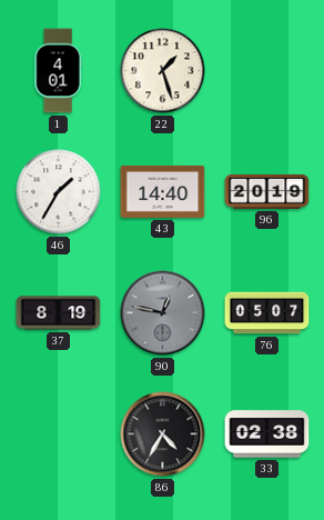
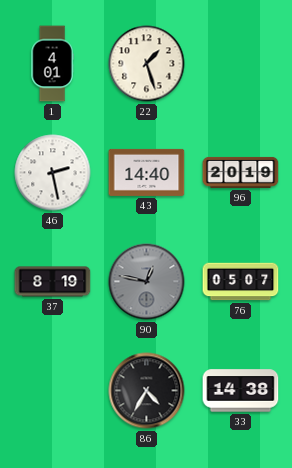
46: 1:35 -> 2:28
33: 02:38 -> 14:38
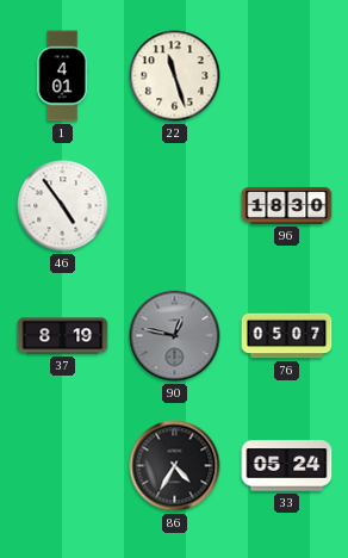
22: 1:27 -> 11:27
46: 2:28 -> 4:54
43: 14:40 -> none
96: 20:19 -> 18:30
33: 14:38 -> 05:24
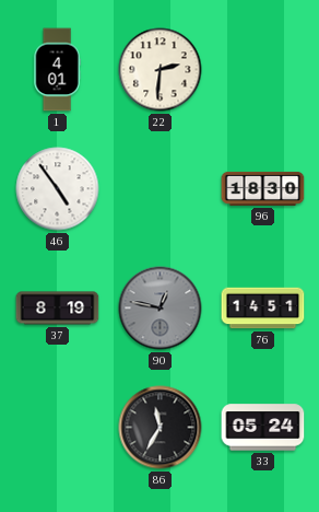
22: 11:27 -> 2:31
76: 05:07 -> 14:51
86: 4:35 -> 11:35
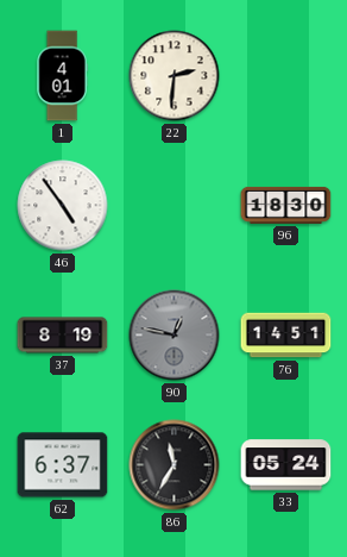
62: none -> 6:37
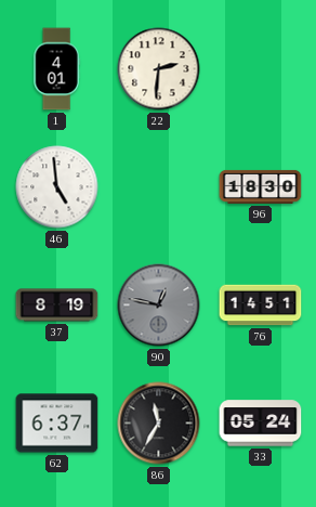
46: 4:54 -> 4:59
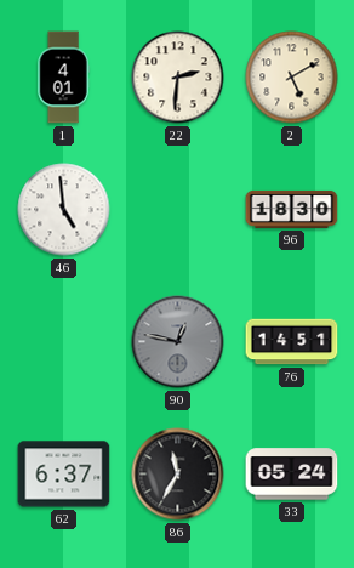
2: none -> 5:10
37: 8:19 -> none
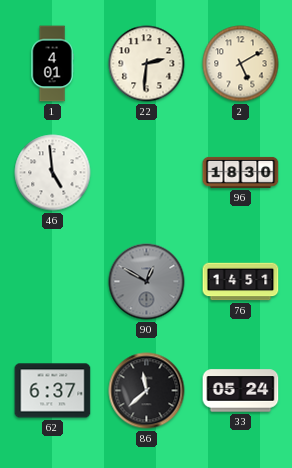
90: 12:47 -> 12:50
86: 11:35 -> 11:38
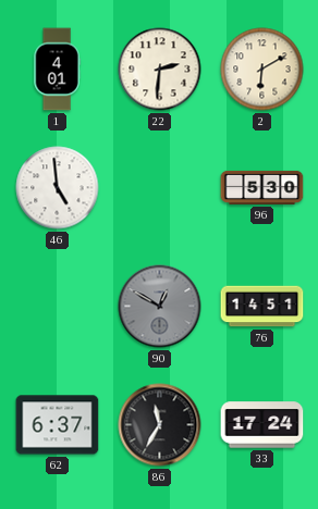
2: 5:10 -> 6:10
96: 18:30 -> 5:30
86: 11:38 -> 11:35
33: 05:24 -> 17:24
